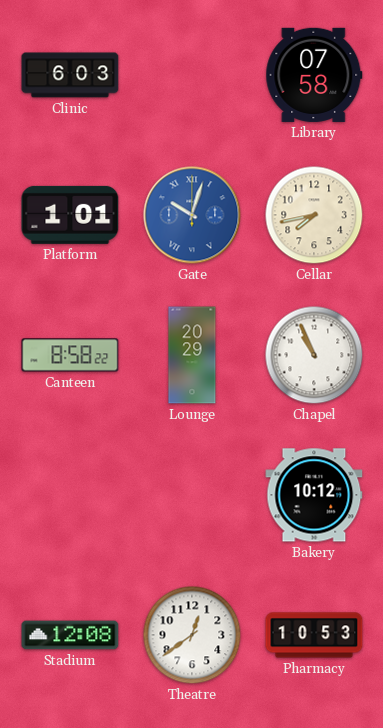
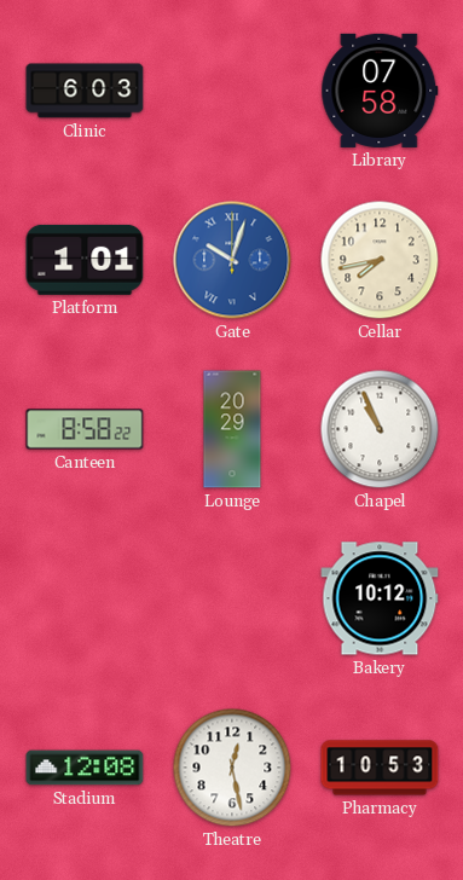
Theatre: 12:39 -> 12:28
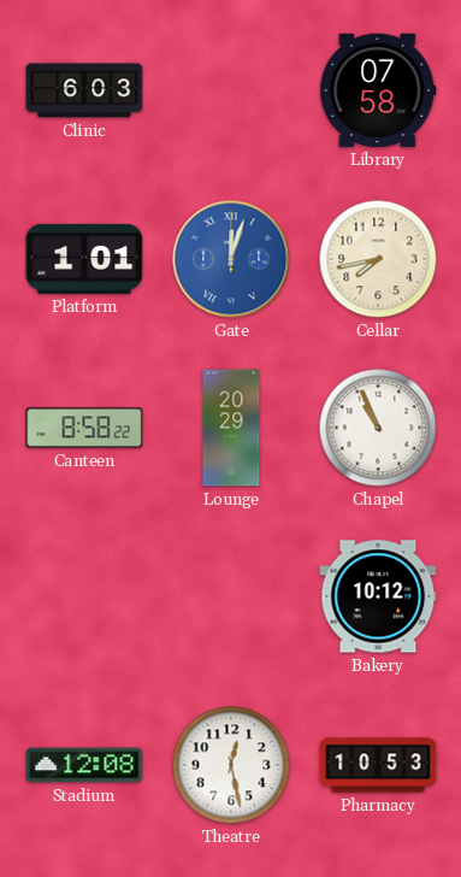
Gate: 10:03 -> 12:03
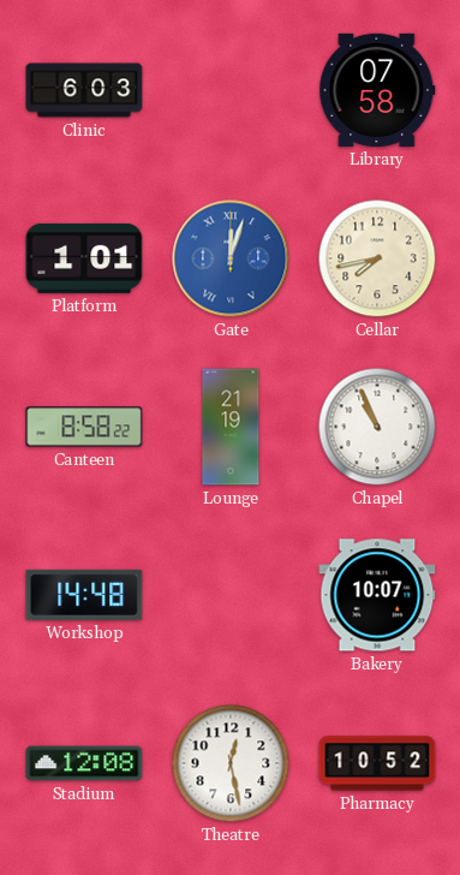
Lounge: 20:29 -> 21:19
Workshop: none -> 14:48
Bakery: 10:12 -> 10:07
Pharmacy: 10:53 -> 10:52
